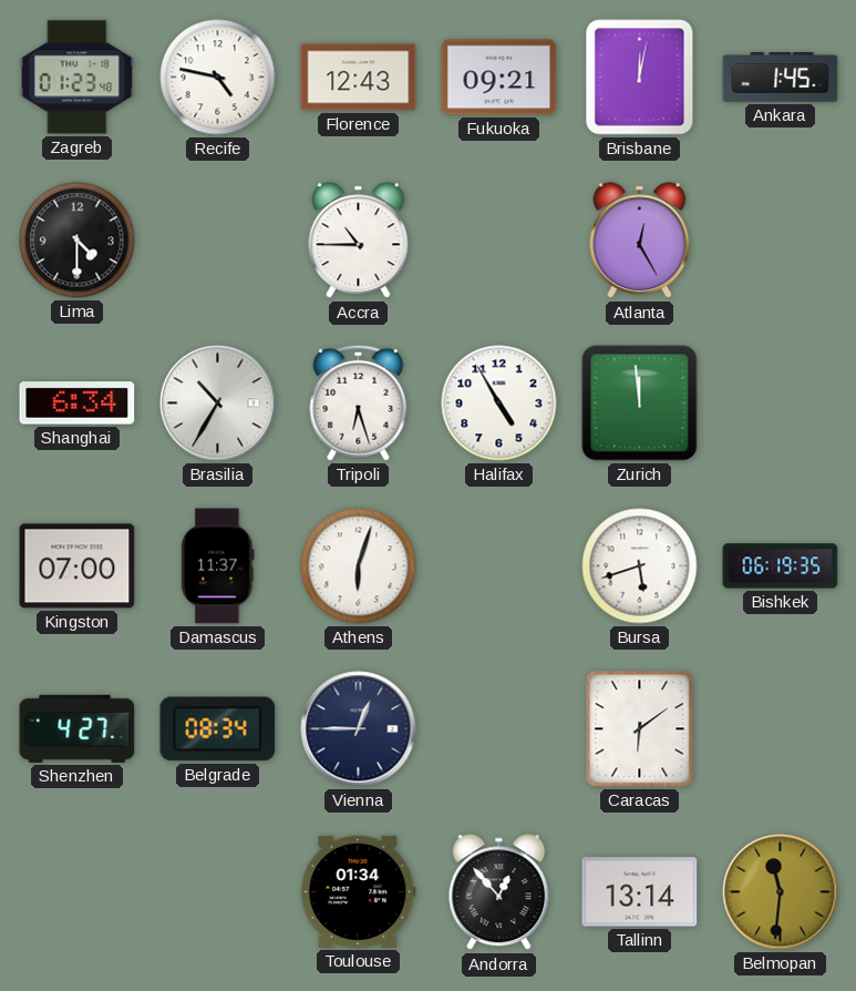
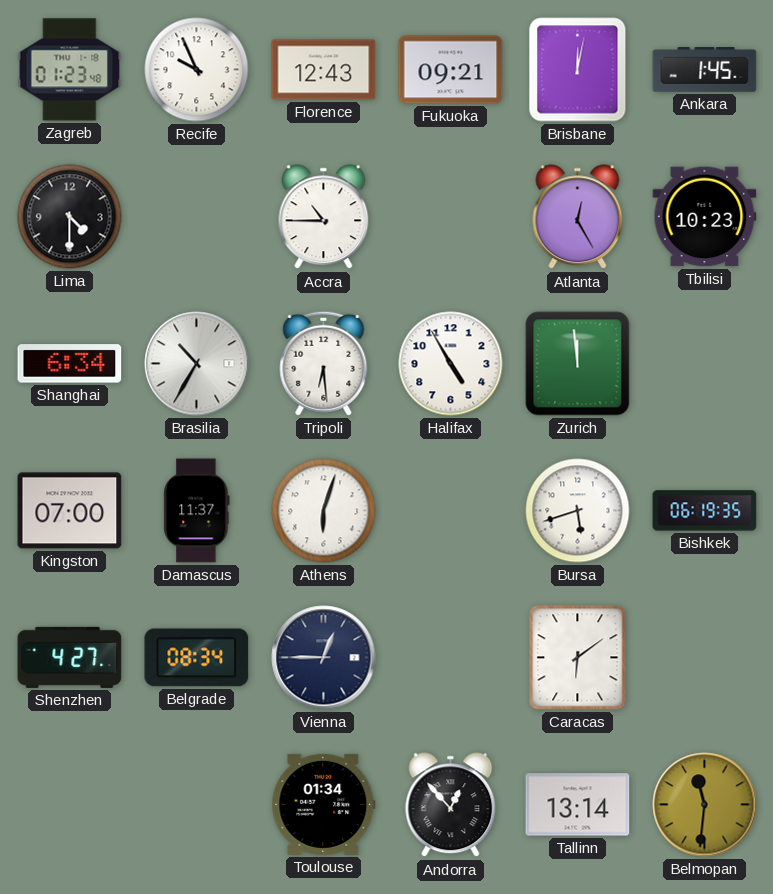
Recife: 4:47 -> 9:56
Tbilisi: none -> 10:23
Tripoli: 6:27 -> 6:29
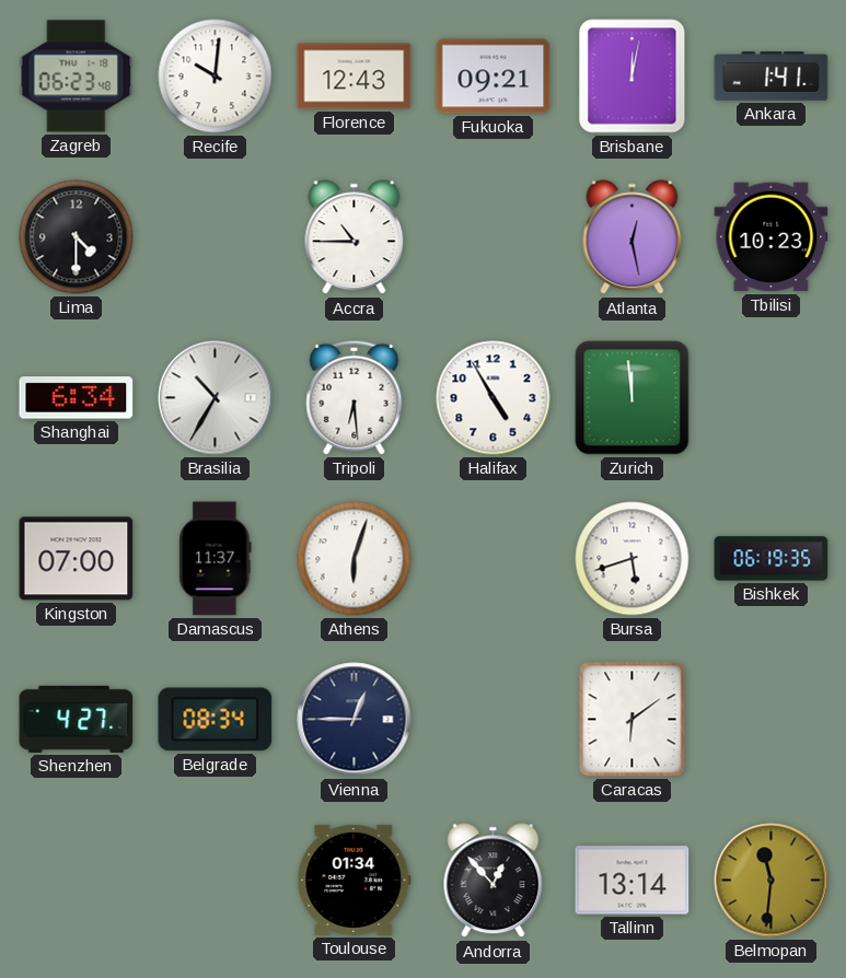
Zagreb: 01:23 -> 06:23
Recife: 9:56 -> 10:01
Ankara: 1:45 -> 1:41
Atlanta: 12:25 -> 12:28
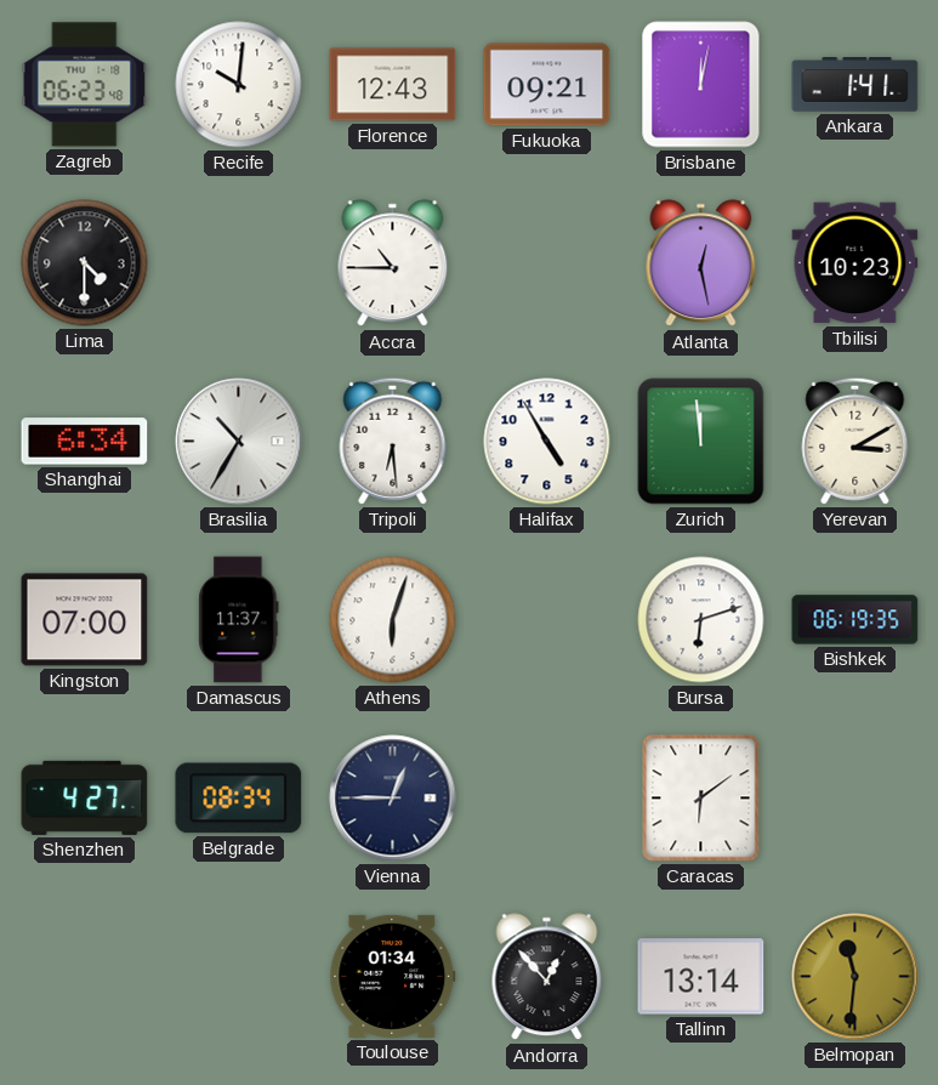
Yerevan: none -> 3:10
Bursa: 5:42 -> 6:12
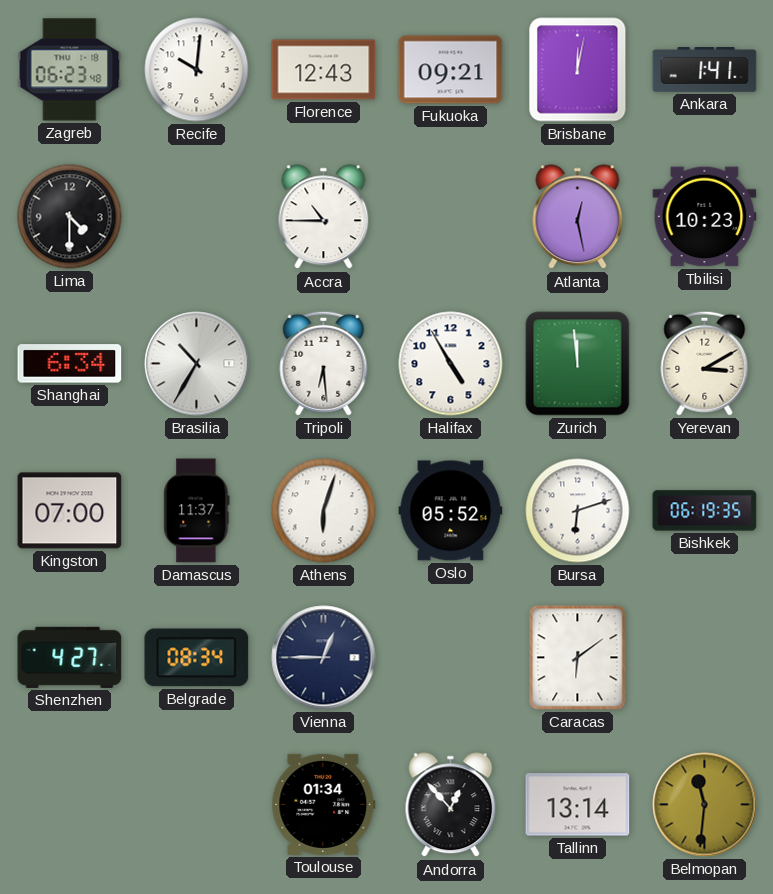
Oslo: none -> 05:52
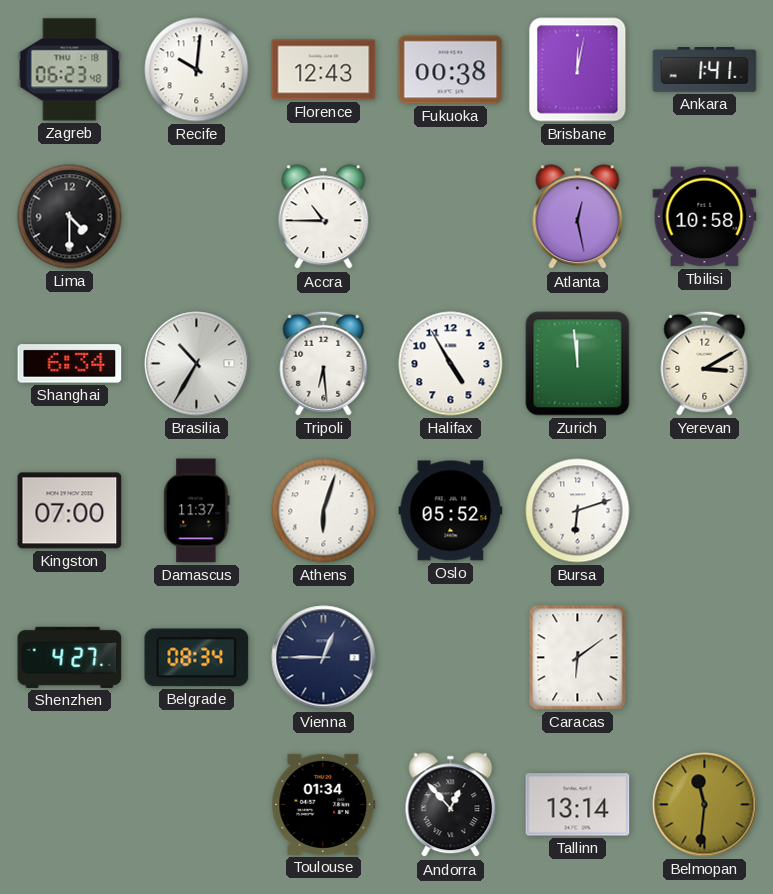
Fukuoka: 09:21 -> 00:38
Tbilisi: 10:23 -> 10:58
Bishkek: 06:19 -> none
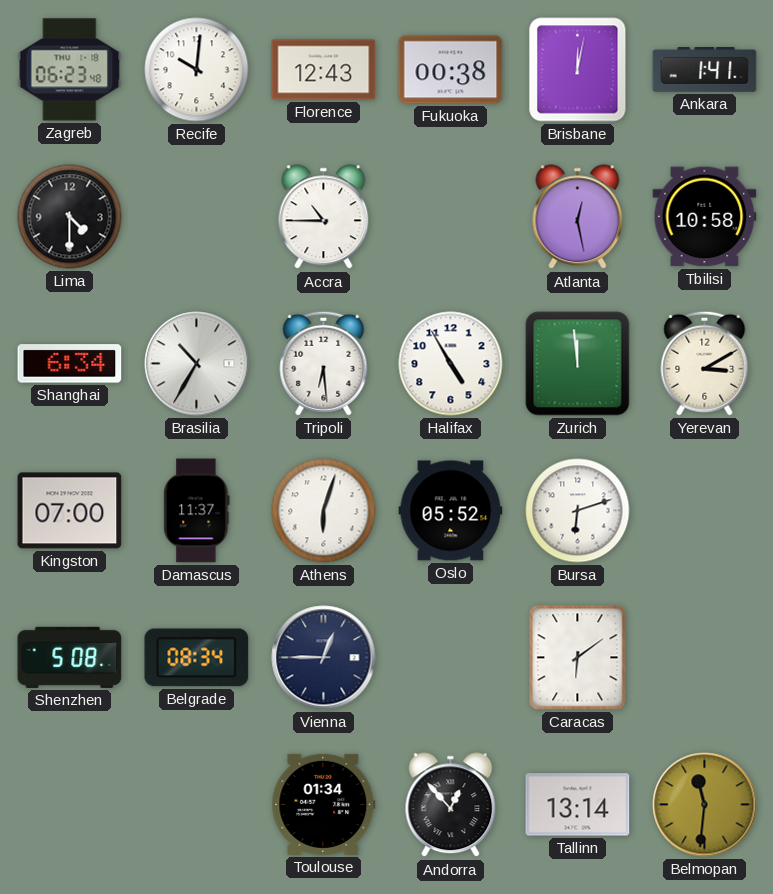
Shenzhen: 4:27 -> 5:08
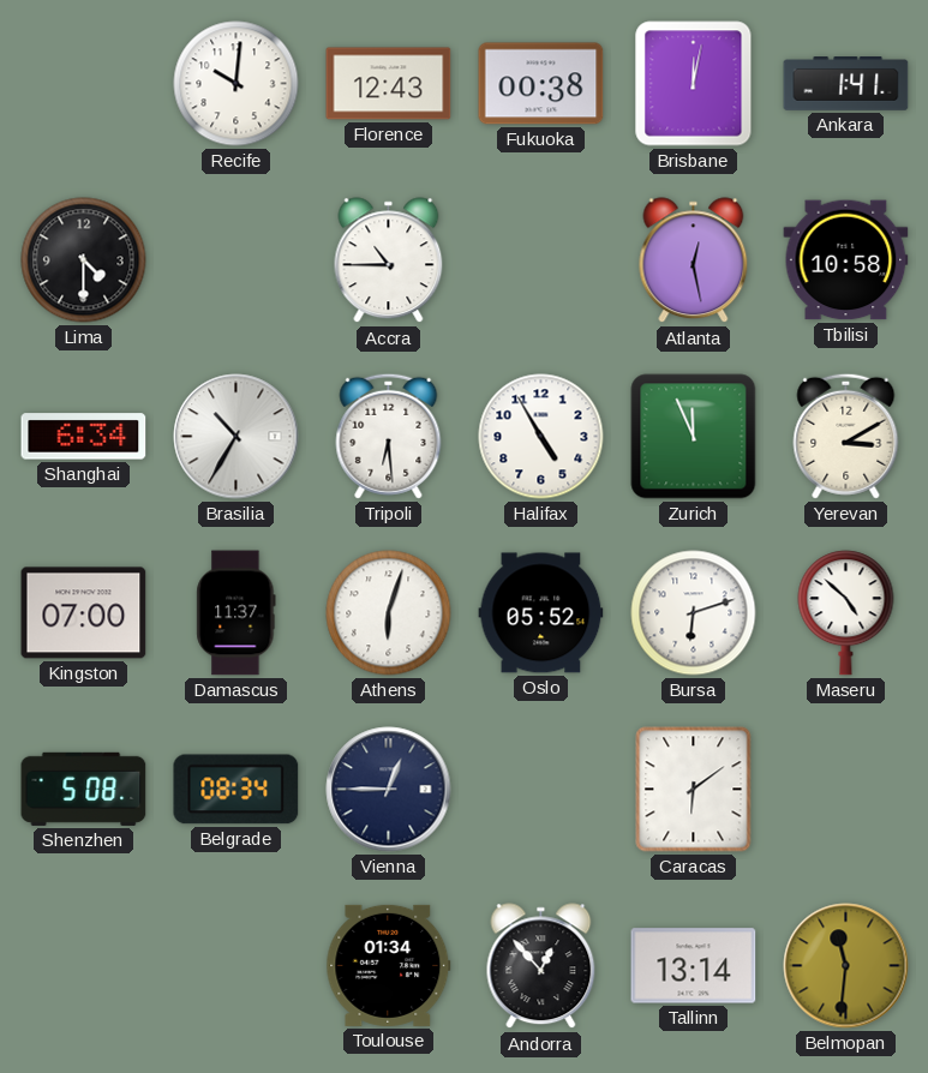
Zagreb: 06:23 -> none
Zurich: 11:59 -> 11:56
Maseru: none -> 4:52
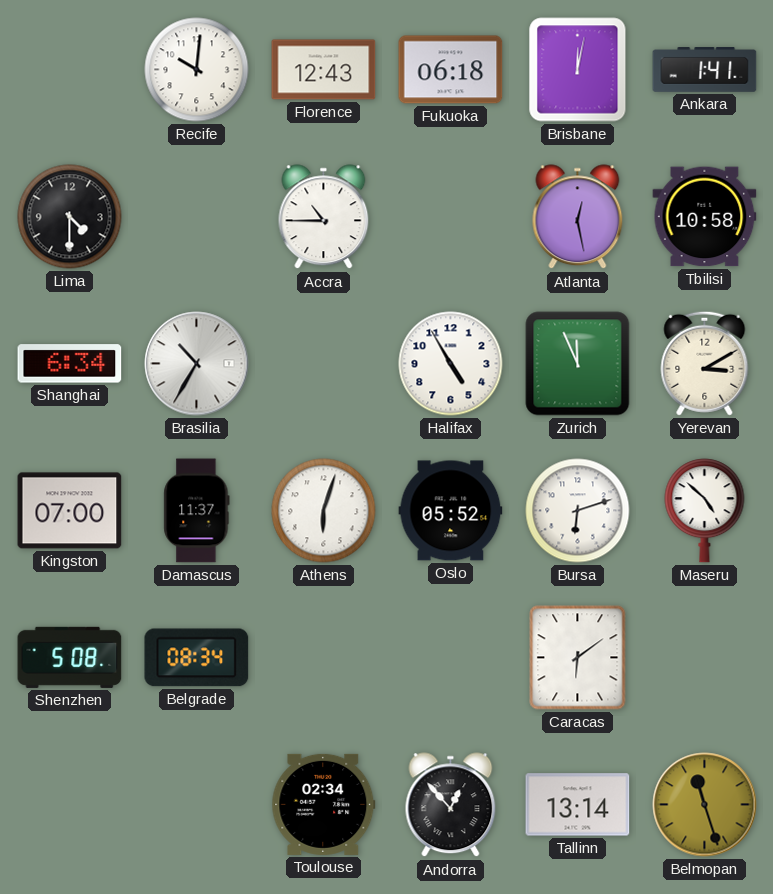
Fukuoka: 00:38 -> 06:18
Tripoli: 6:29 -> none
Vienna: 12:45 -> none
Toulouse: 01:34 -> 02:34
Belmopan: 11:31 -> 11:27
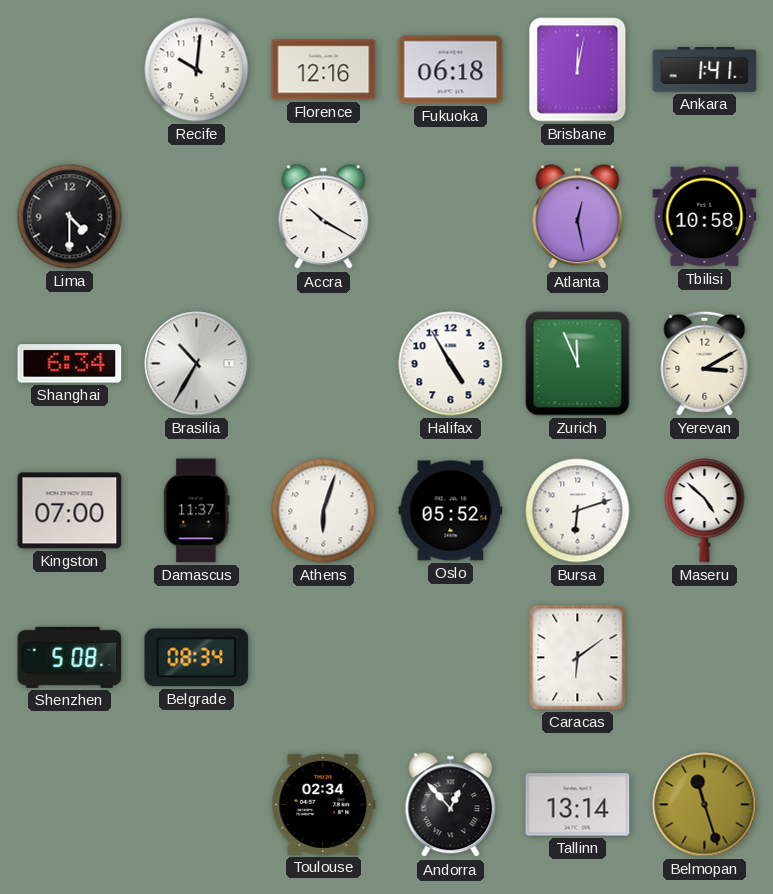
Florence: 12:43 -> 12:16
Accra: 10:45 -> 10:20
